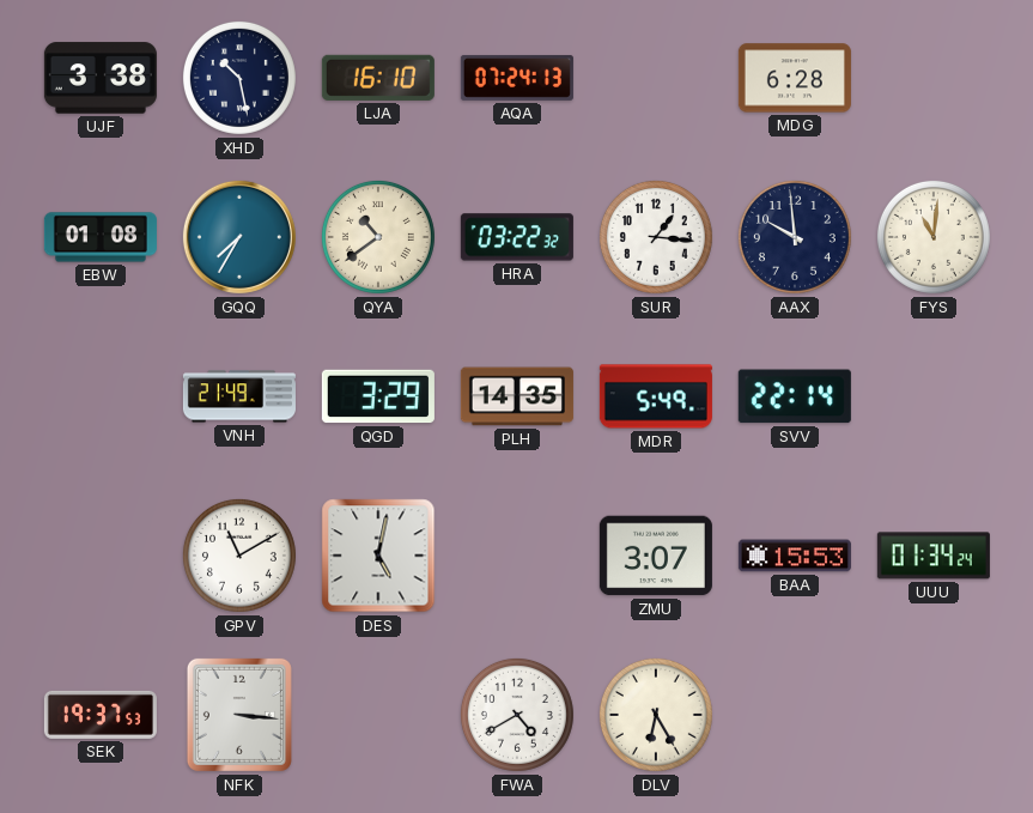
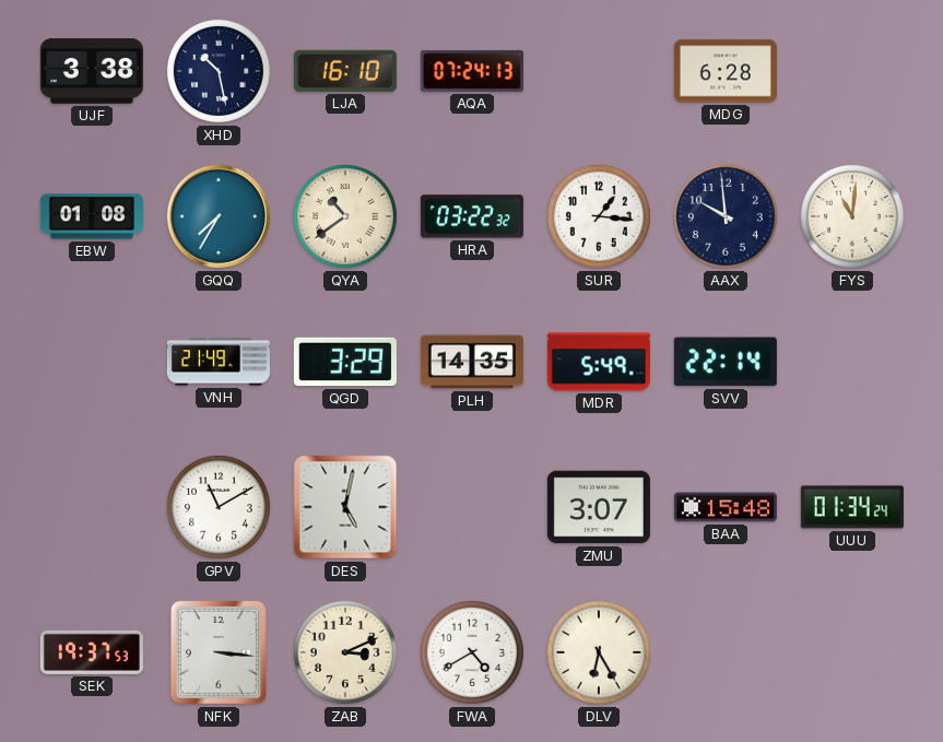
BAA: 15:53 -> 15:48
ZAB: none -> 3:11
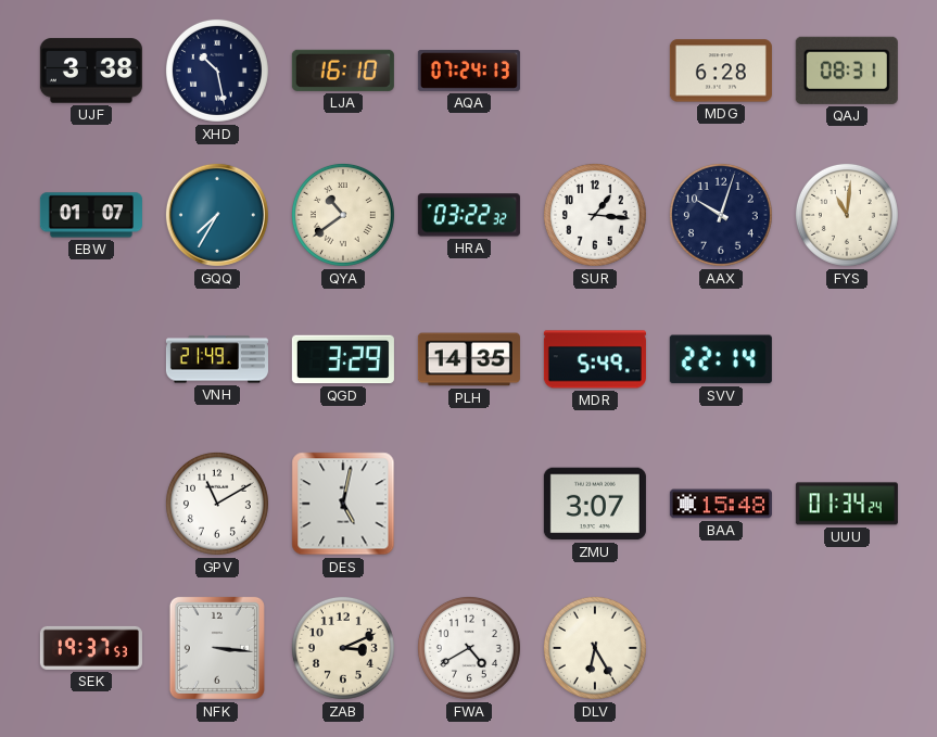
QAJ: none -> 08:31
EBW: 01:08 -> 01:07
AAX: 9:59 -> 10:03
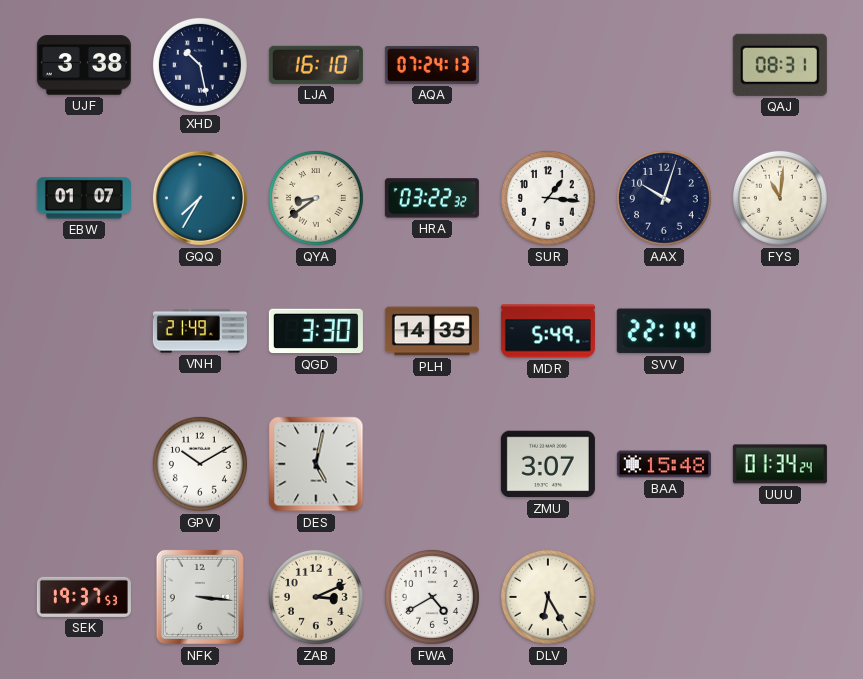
MDG: 6:28 -> none
QYA: 10:39 -> 8:39
QGD: 3:29 -> 3:30
GPV: 11:10 -> 10:10
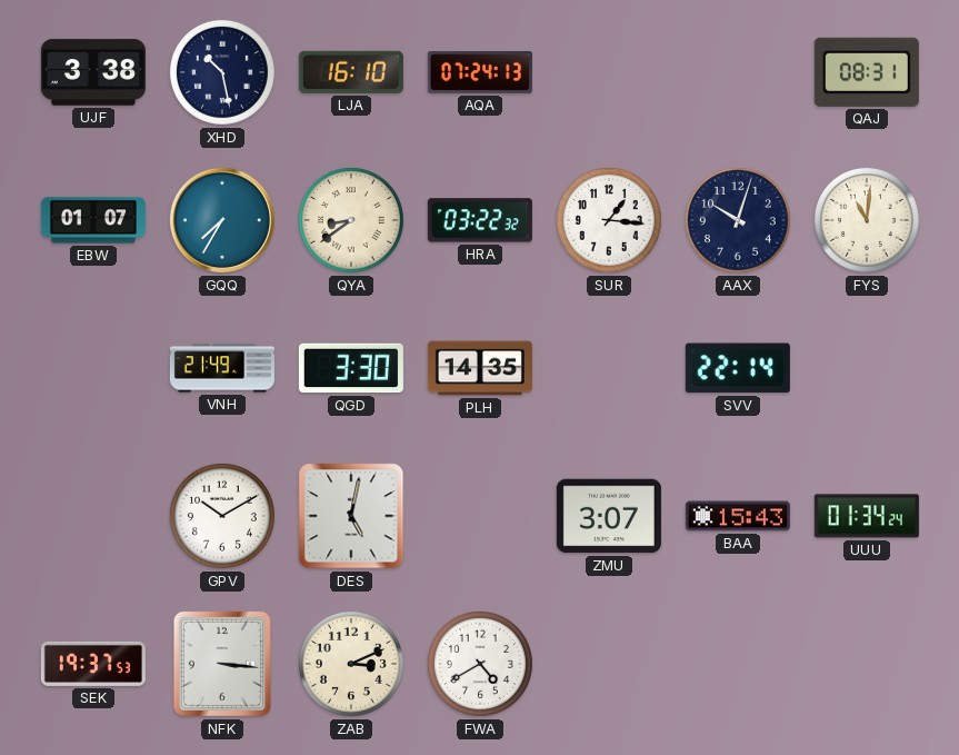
MDR: 5:49 -> none
BAA: 15:48 -> 15:43
DLV: 6:25 -> none
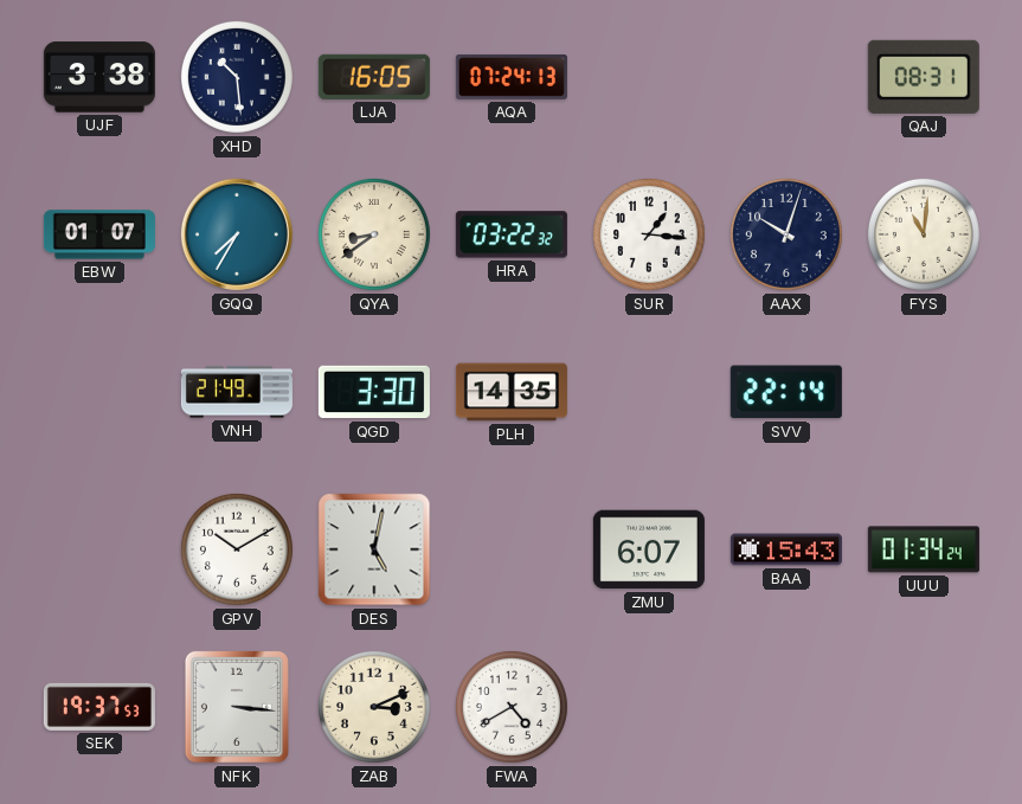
XHD: 10:28 -> 10:29
LJA: 16:10 -> 16:05
ZMU: 3:07 -> 6:07
